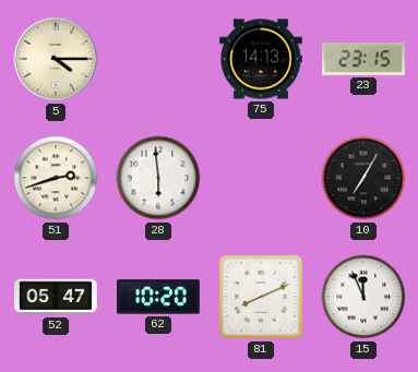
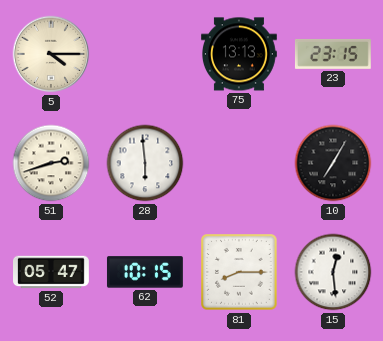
75: 14:13 -> 13:13
62: 10:20 -> 10:15
81: 8:11 -> 8:15
15: 11:56 -> 12:29
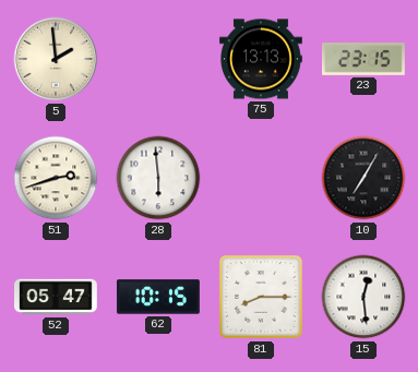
5: 4:15 -> 1:59
